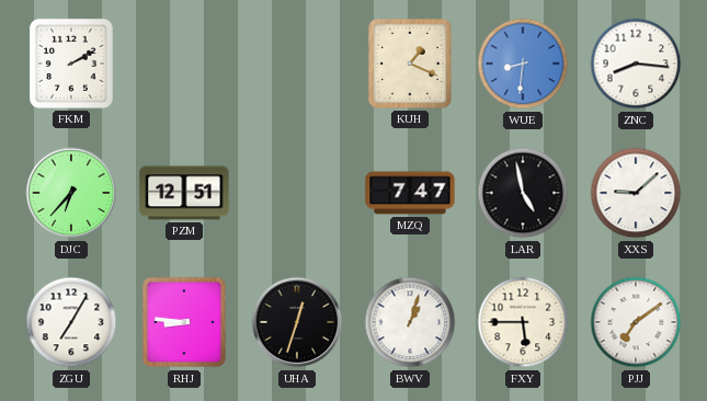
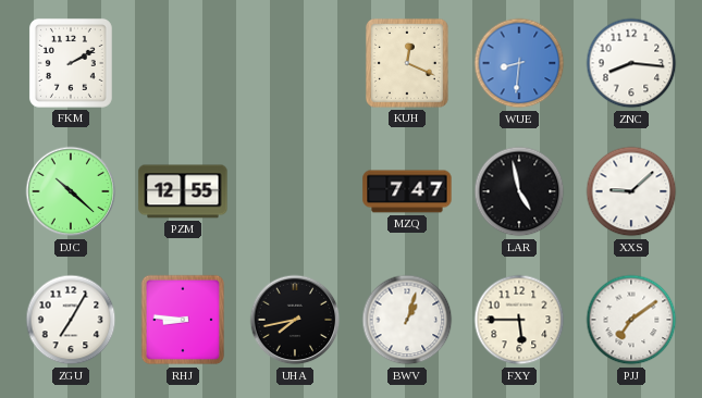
KUH: 1:19 -> 12:19
DJC: 6:37 -> 10:22
PZM: 12:51 -> 12:55
UHA: 12:33 -> 7:43
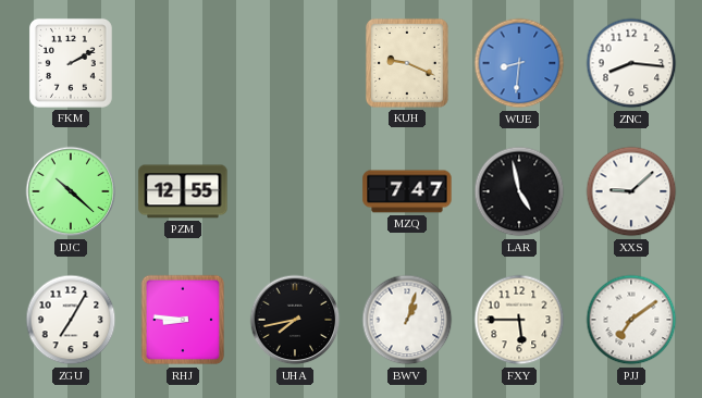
KUH: 12:19 -> 9:19
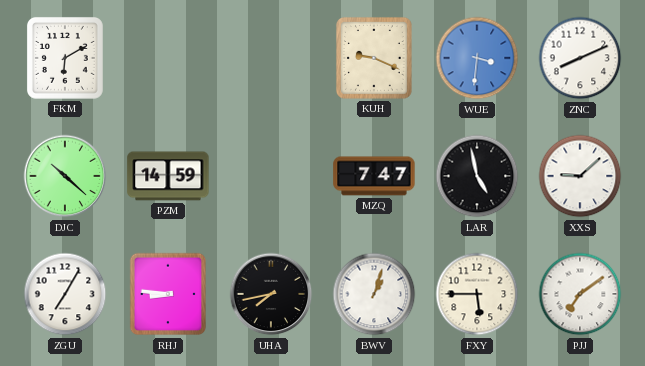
FKM: 2:10 -> 6:10
WUE: 8:31 -> 3:31
ZNC: 8:16 -> 8:11
PZM: 12:55 -> 14:59
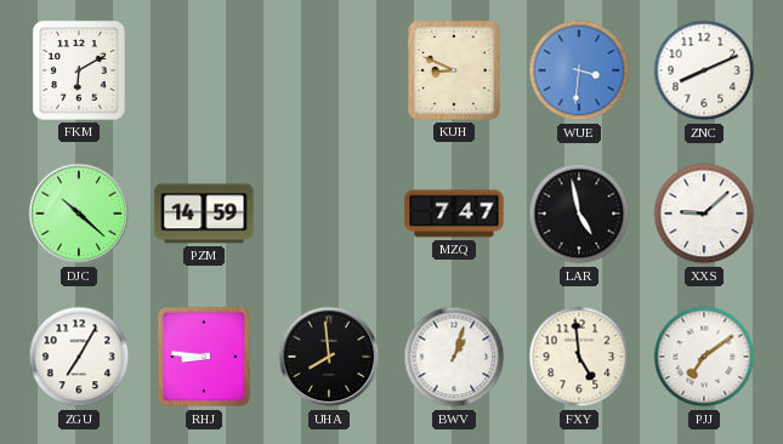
KUH: 9:19 -> 8:49
UHA: 7:43 -> 7:59
FXY: 5:45 -> 4:59
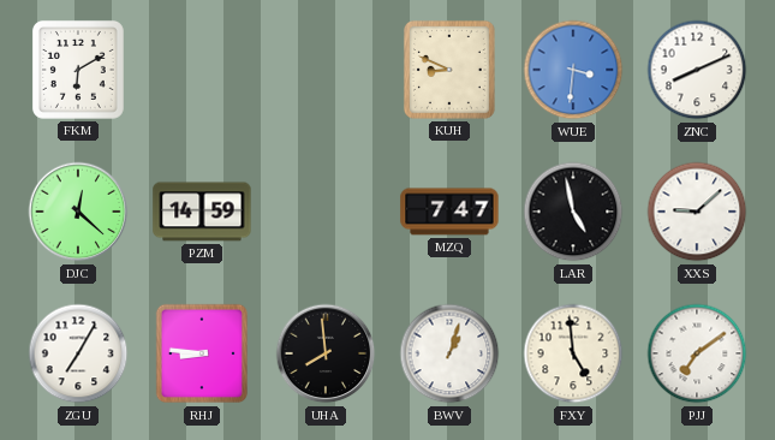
DJC: 10:22 -> 12:22
